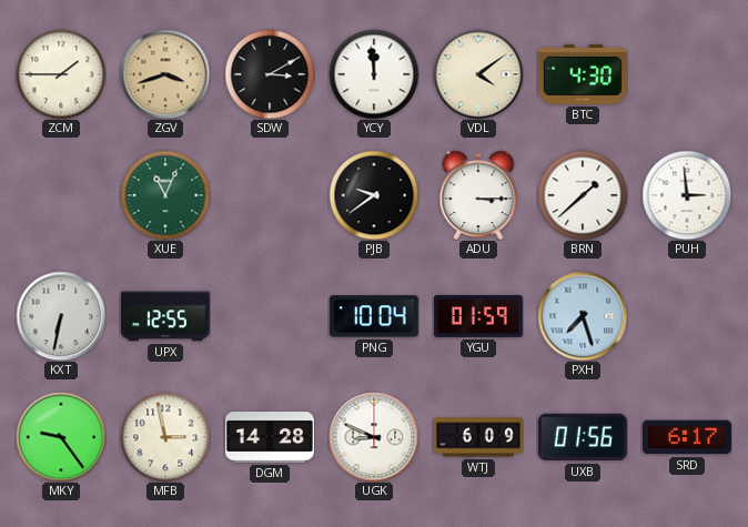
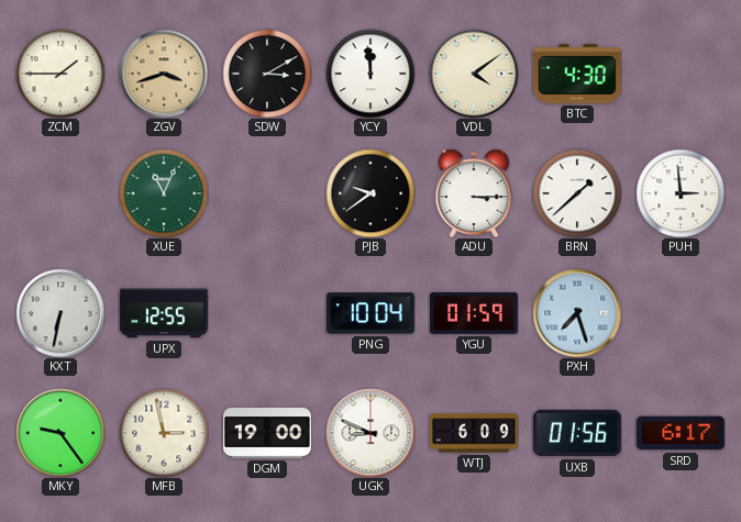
DGM: 14:28 -> 19:00
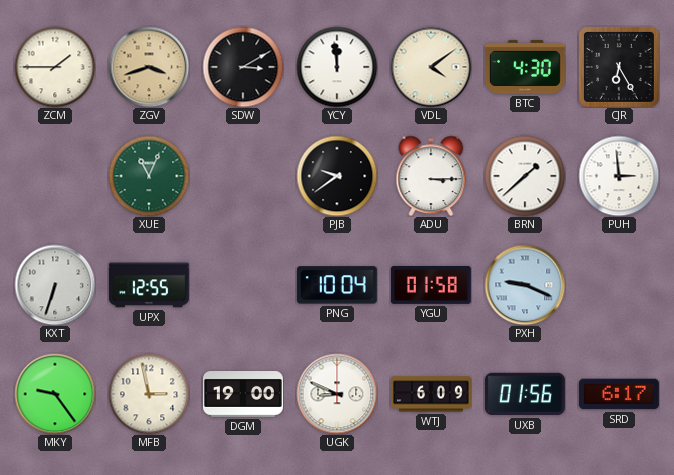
CJR: none -> 6:25
KXT: 6:32 -> 6:33
YGU: 01:59 -> 01:58
PXH: 7:27 -> 9:19
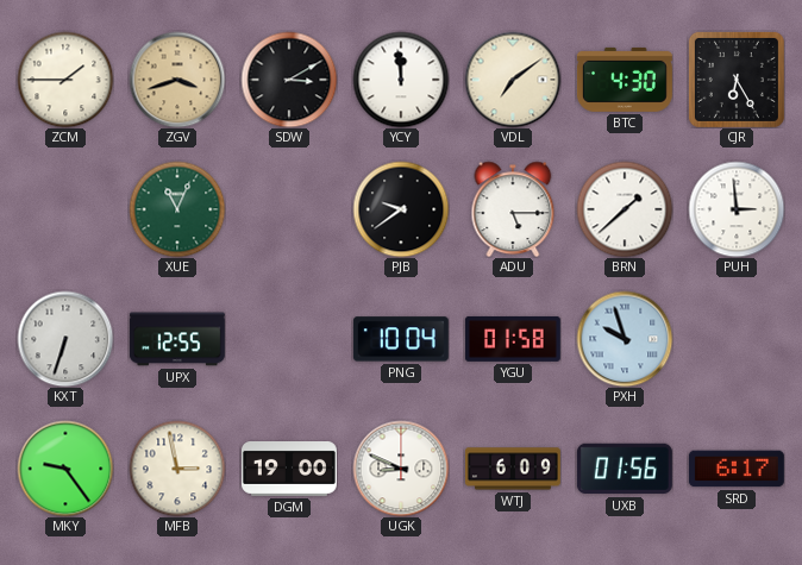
VDL: 4:09 -> 7:09
ADU: 3:15 -> 5:15
PXH: 9:19 -> 9:57
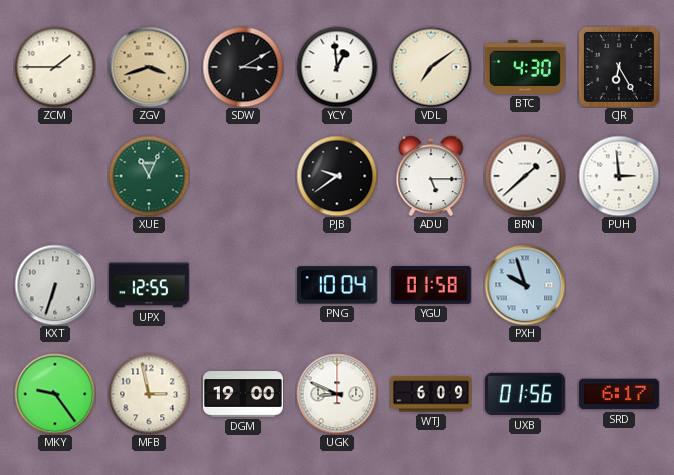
YCY: 11:59 -> 12:59
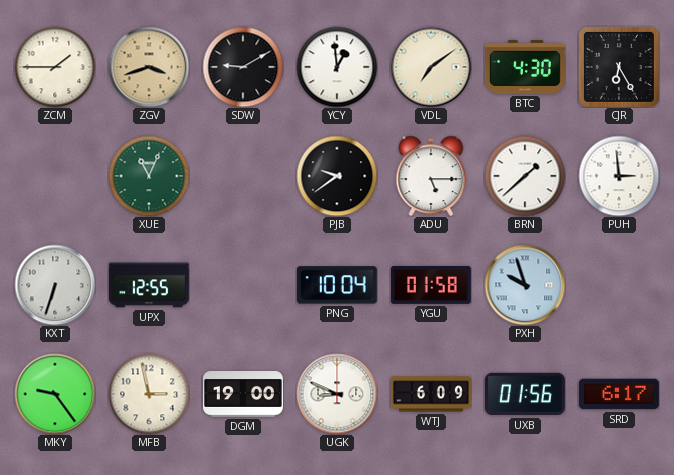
SDW: 3:10 -> 9:10
